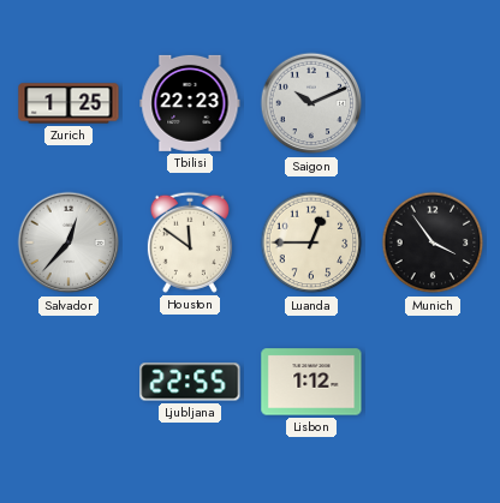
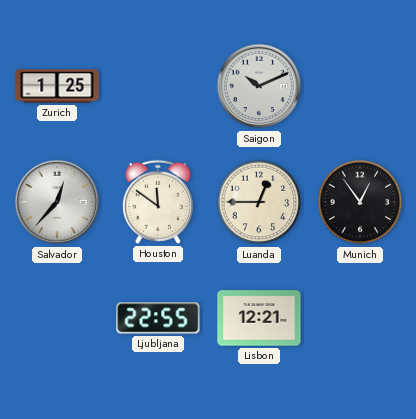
Tbilisi: 22:23 -> none
Munich: 3:54 -> 12:54
Lisbon: 1:12 -> 12:21
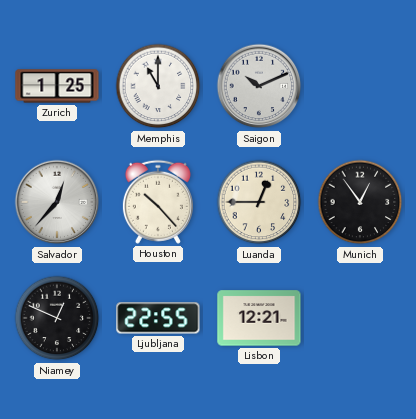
Memphis: none -> 11:00
Houston: 11:51 -> 10:23
Niamey: none -> 12:49
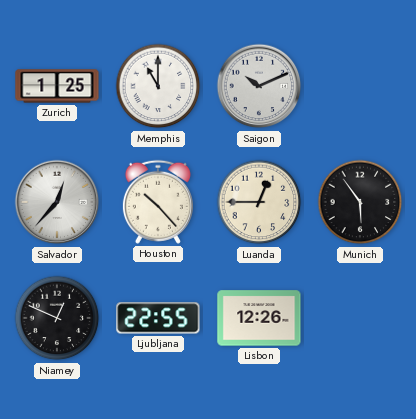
Munich: 12:54 -> 5:54
Lisbon: 12:21 -> 12:26
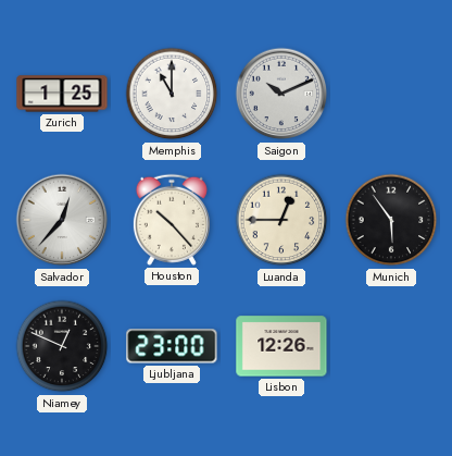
Ljubljana: 22:55 -> 23:00
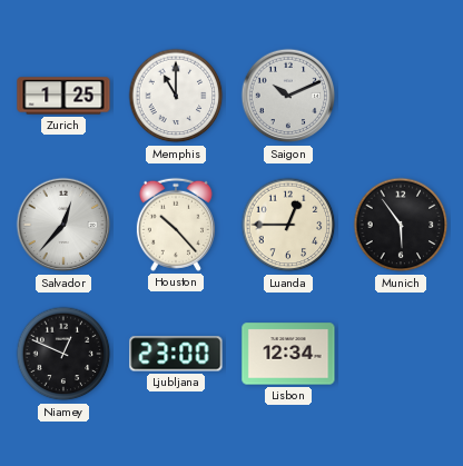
Lisbon: 12:26 -> 12:34
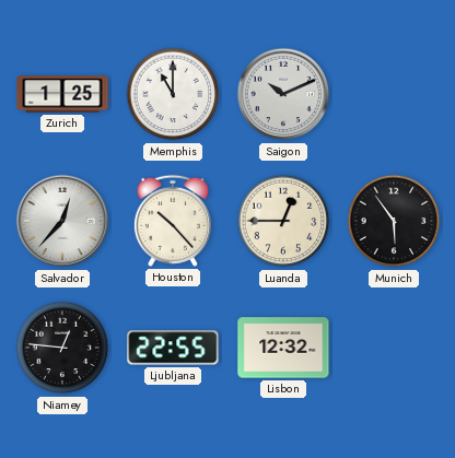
Niamey: 12:49 -> 12:46
Ljubljana: 23:00 -> 22:55
Lisbon: 12:34 -> 12:32
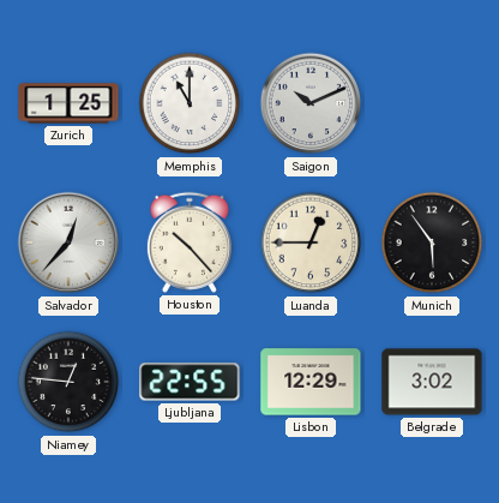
Lisbon: 12:32 -> 12:29
Belgrade: none -> 3:02
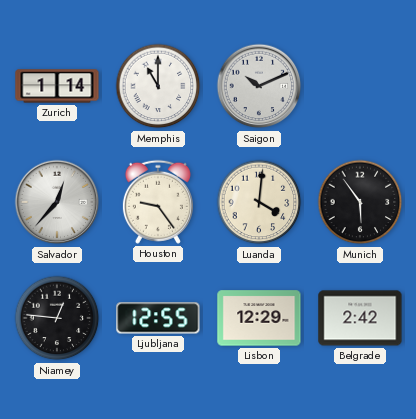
Zurich: 1:25 -> 1:14
Houston: 10:23 -> 9:24
Luanda: 12:45 -> 4:01
Ljubljana: 22:55 -> 12:55
Belgrade: 3:02 -> 2:42
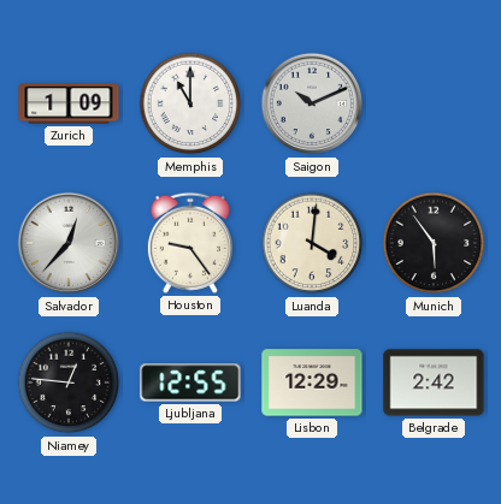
Zurich: 1:14 -> 1:09
